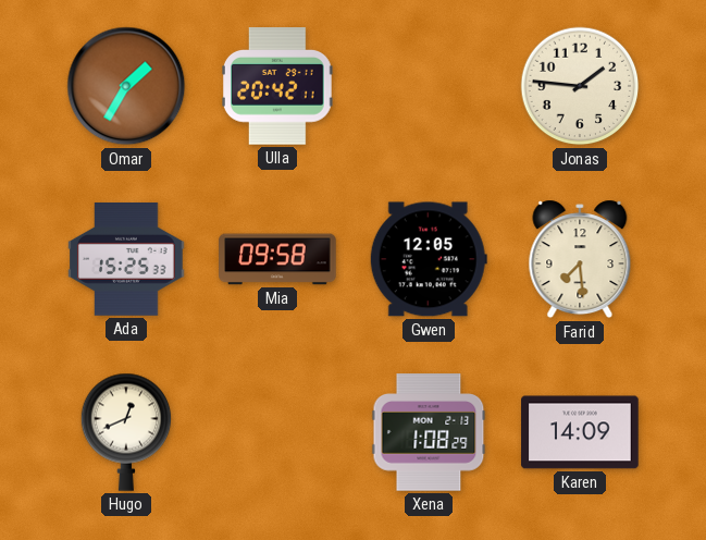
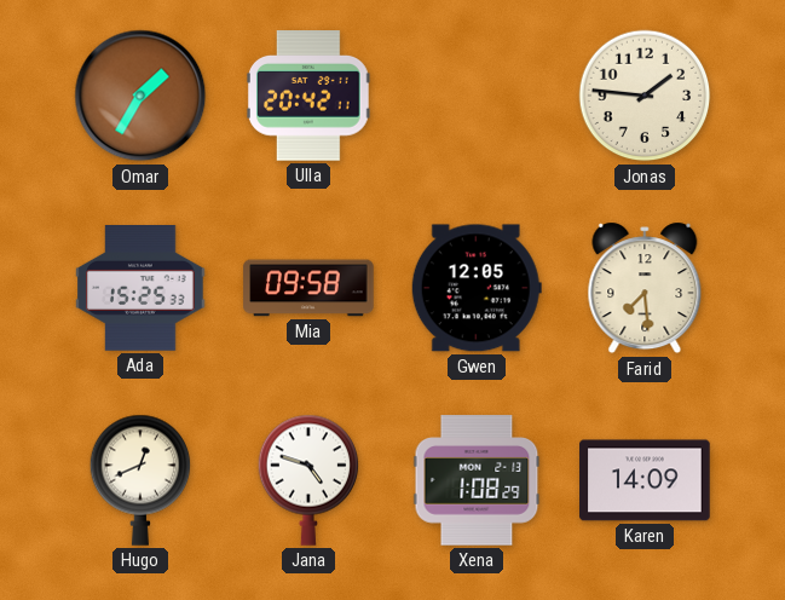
Jana: none -> 4:48
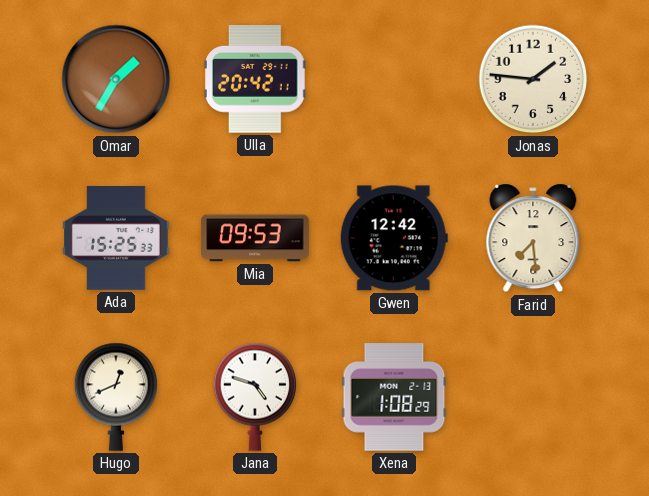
Mia: 09:58 -> 09:53
Gwen: 12:05 -> 12:42
Karen: 14:09 -> none
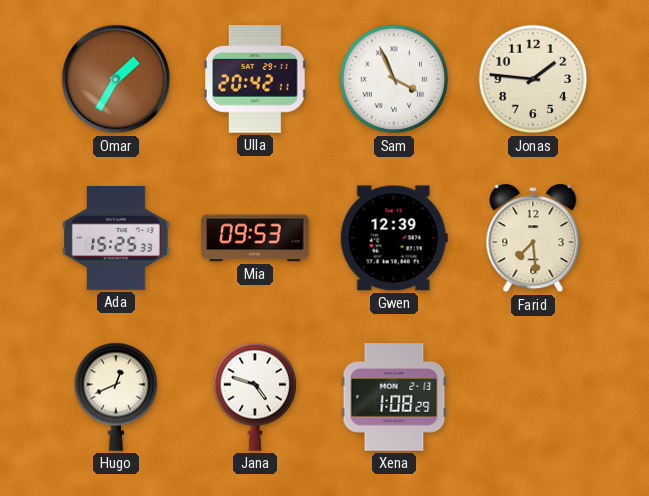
Sam: none -> 3:56
Gwen: 12:42 -> 12:39
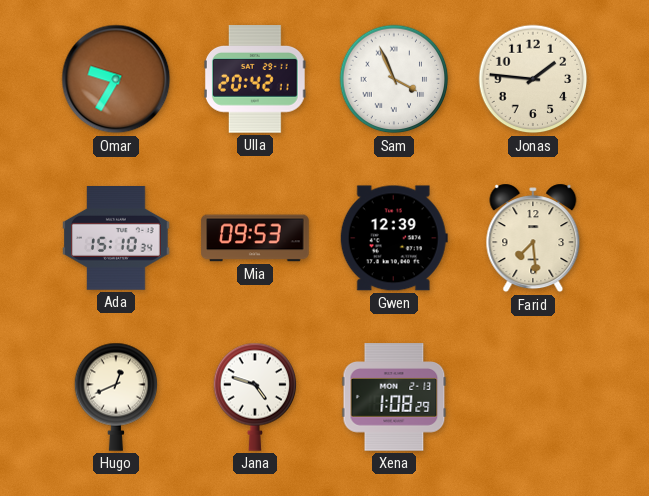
Omar: 1:35 -> 9:35
Ada: 15:25 -> 15:10
